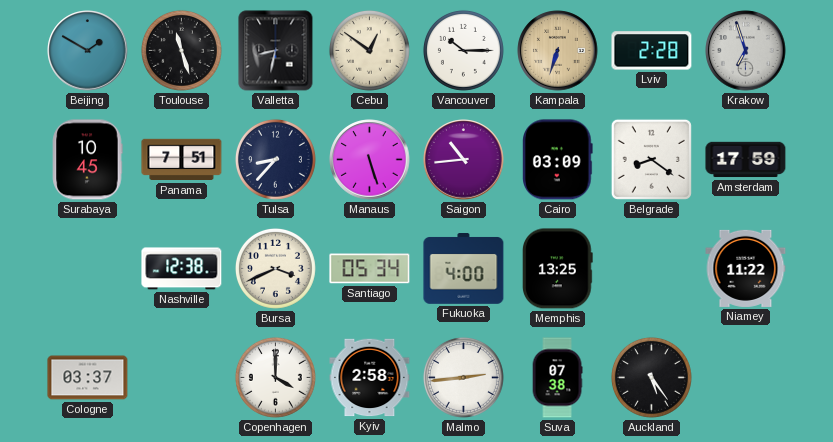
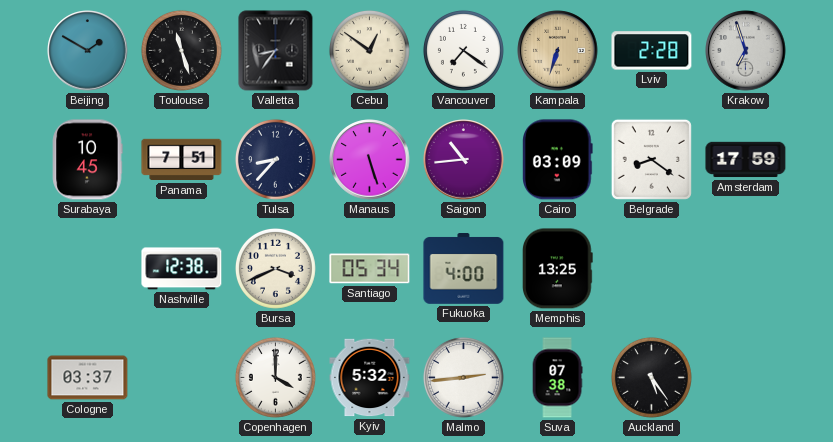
Valletta: 8:32 -> 8:36
Vancouver: 10:15 -> 7:21
Niamey: 11:22 -> none
Kyiv: 2:58 -> 5:32
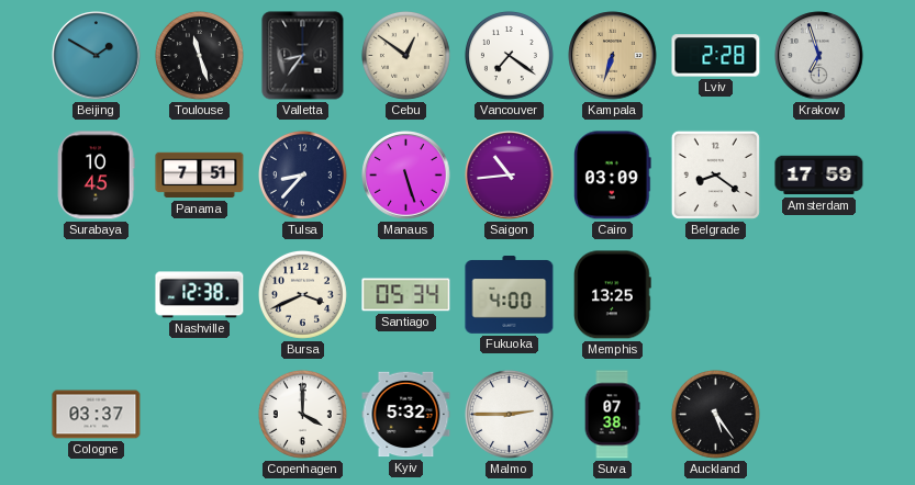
Malmo: 2:44 -> 2:45
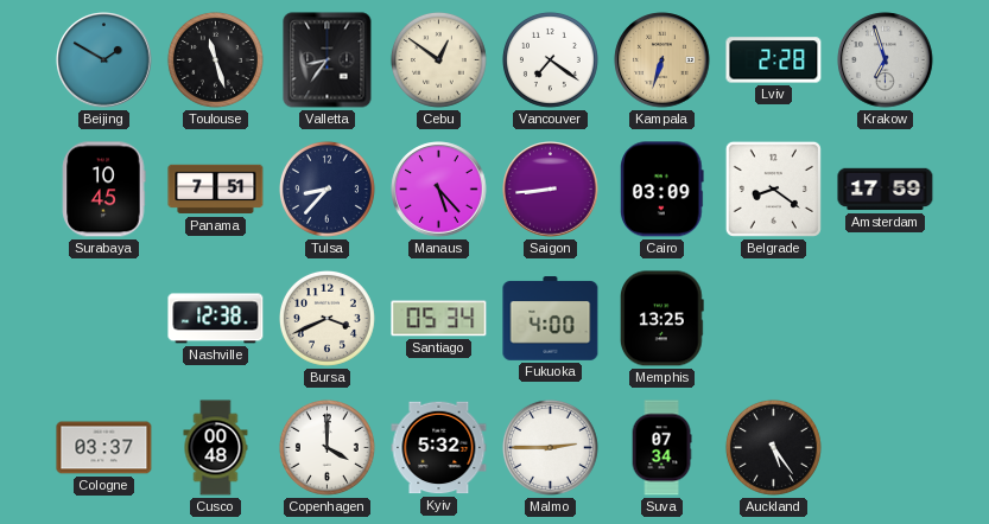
Manaus: 5:27 -> 5:23
Saigon: 10:44 -> 8:44
Cusco: none -> 00:48
Suva: 07:38 -> 07:34
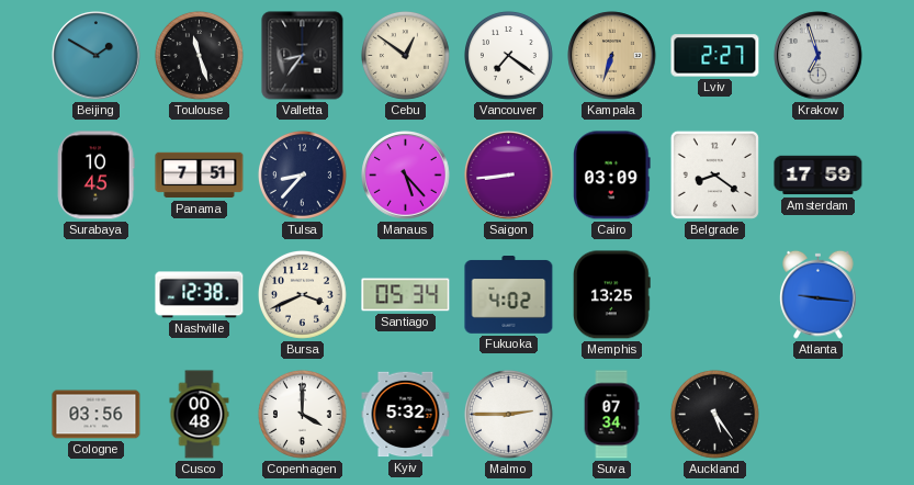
Lviv: 2:28 -> 2:27
Fukuoka: 4:00 -> 4:02
Atlanta: none -> 9:16
Cologne: 03:37 -> 03:56
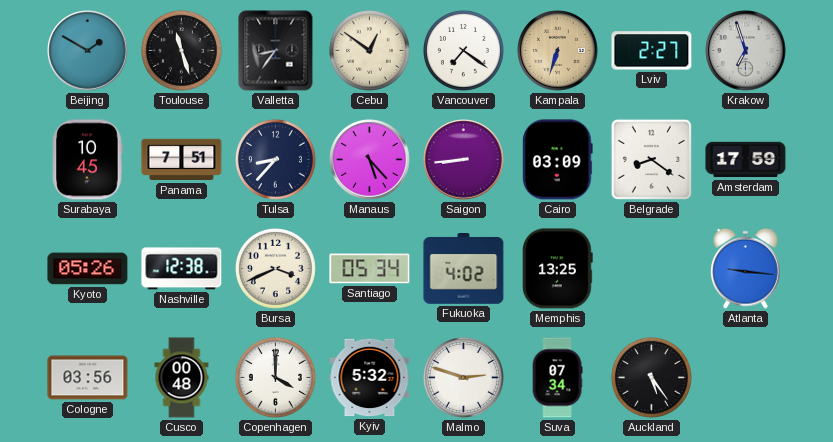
Kyoto: none -> 05:26
Malmo: 2:45 -> 2:48
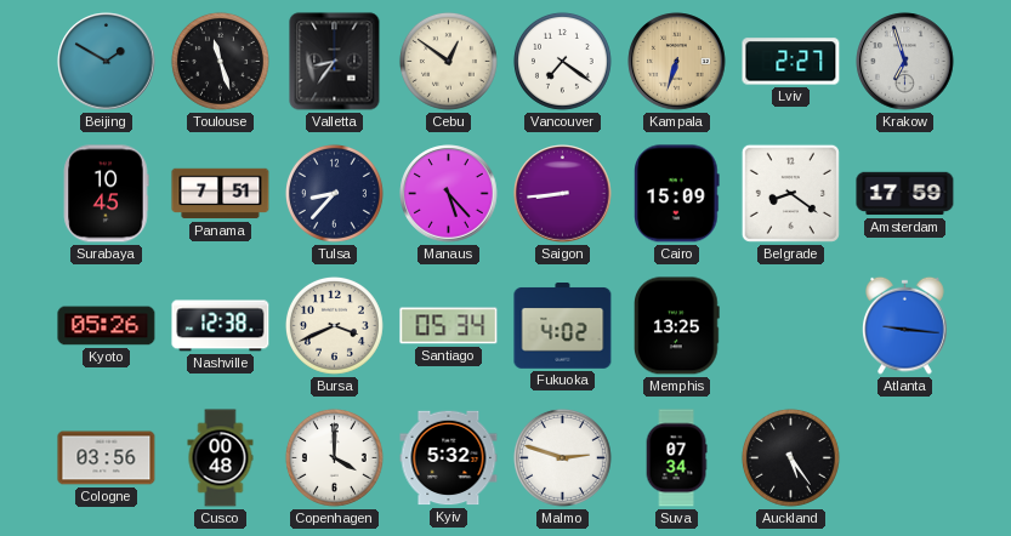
Cairo: 03:09 -> 15:09
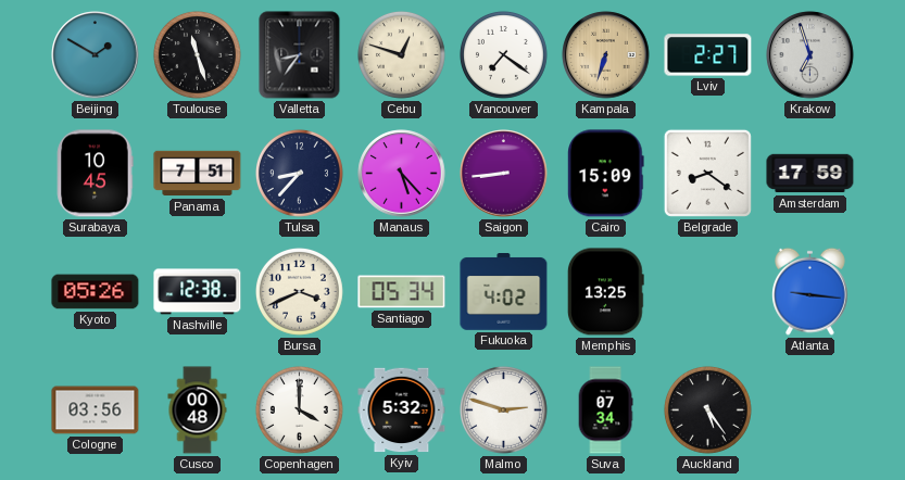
Cebu: 12:51 -> 12:48
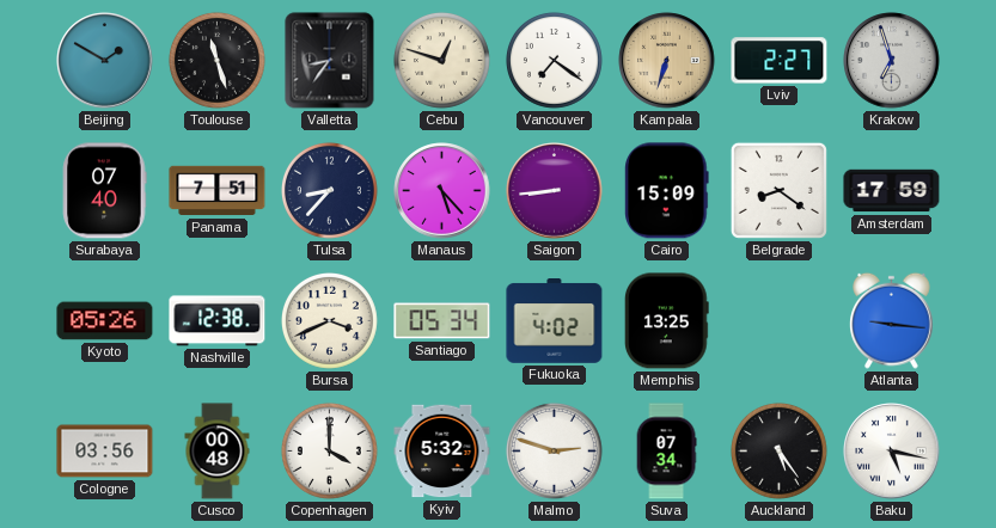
Surabaya: 10:45 -> 07:40
Baku: none -> 5:17
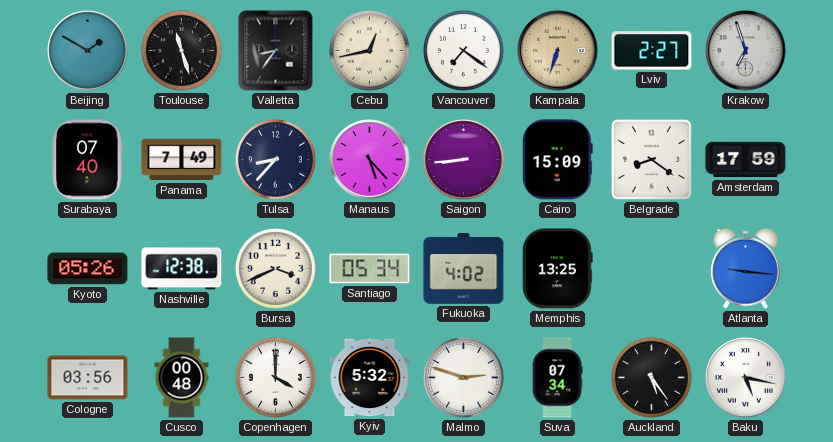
Cebu: 12:48 -> 12:43
Panama: 7:51 -> 7:49
